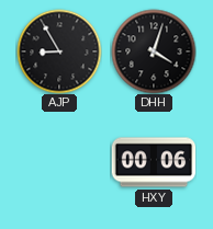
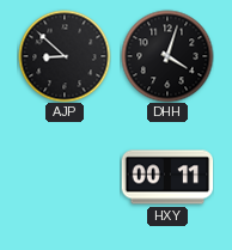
AJP: 8:55 -> 8:52
HXY: 00:06 -> 00:11
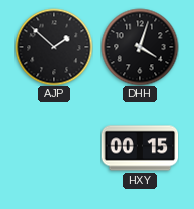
AJP: 8:52 -> 1:52
HXY: 00:11 -> 00:15
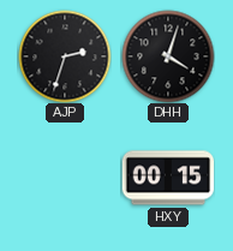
AJP: 1:52 -> 2:33
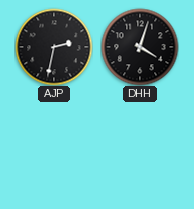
AJP: 2:33 -> 2:32
HXY: 00:15 -> none
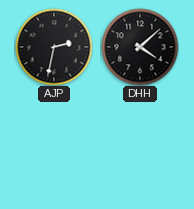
DHH: 4:03 -> 4:08
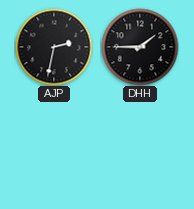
DHH: 4:08 -> 1:45
